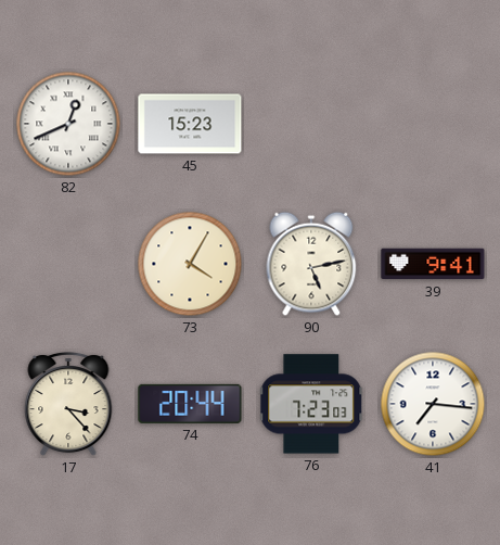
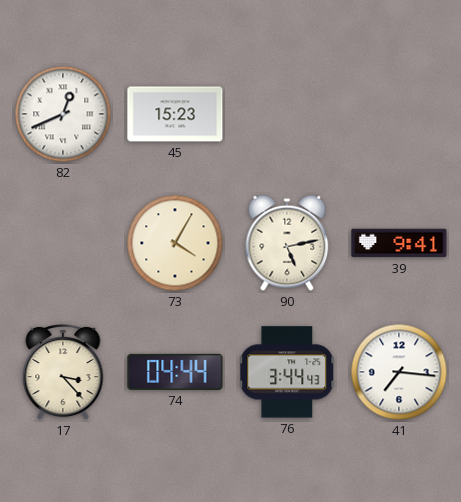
74: 20:44 -> 04:44
76: 7:23 -> 3:44
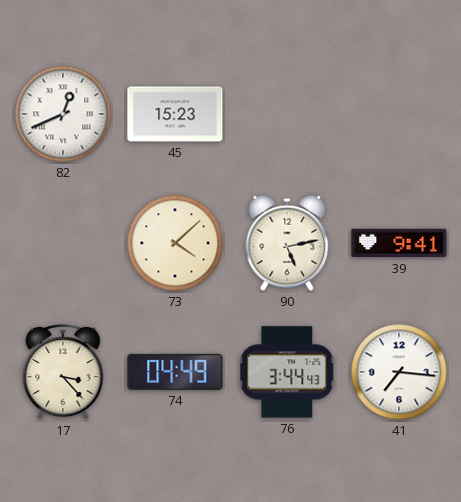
73: 4:05 -> 4:08
74: 04:44 -> 04:49
